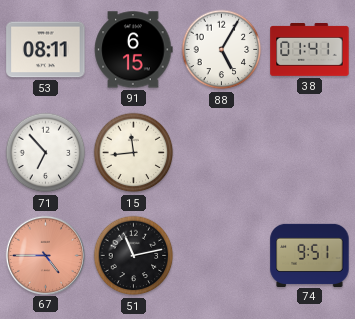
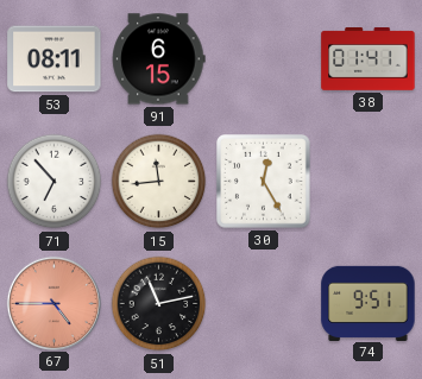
88: 5:05 -> none
30: none -> 12:25
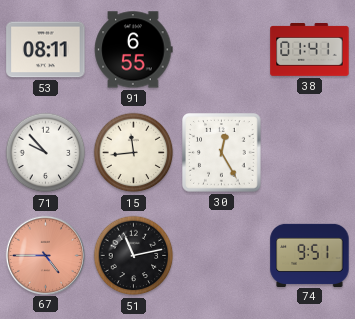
91: 6:15 -> 6:55
71: 6:53 -> 9:53
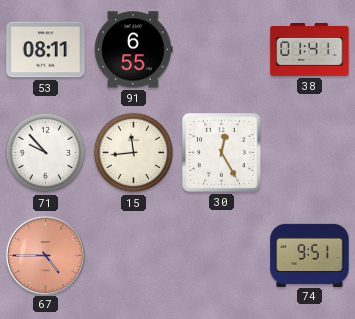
51: 11:13 -> none
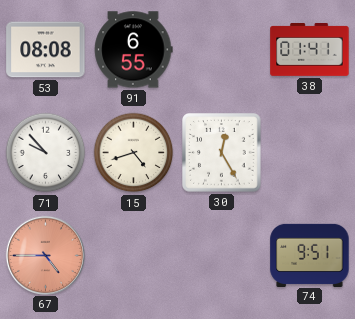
53: 08:11 -> 08:08
15: 11:44 -> 4:42
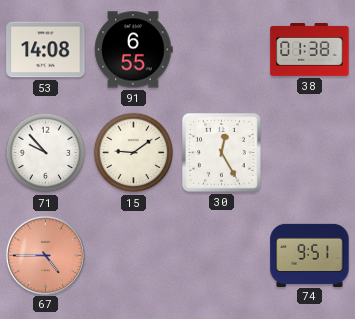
53: 08:08 -> 14:08
38: 01:41 -> 01:38
15: 4:42 -> 9:09
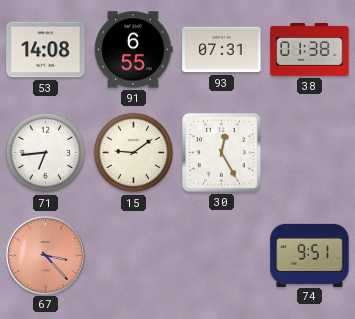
93: none -> 07:31
71: 9:53 -> 6:44
67: 4:45 -> 3:23
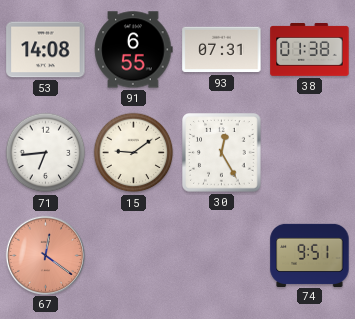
67: 3:23 -> 12:21
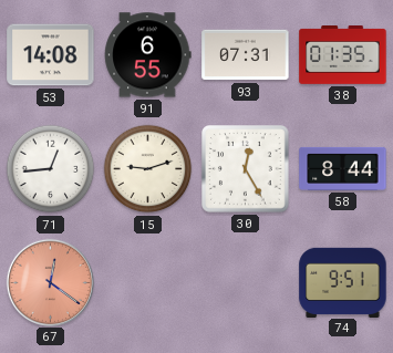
38: 01:38 -> 01:35
71: 6:44 -> 12:44
15: 9:09 -> 9:12
58: none -> 8:44
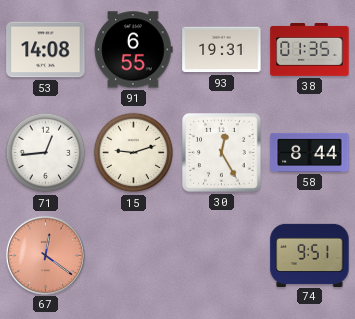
93: 07:31 -> 19:31
